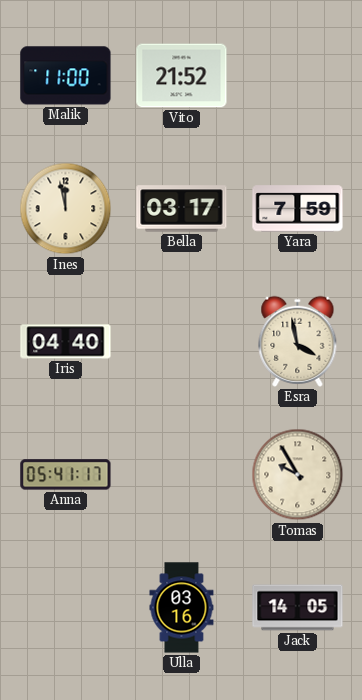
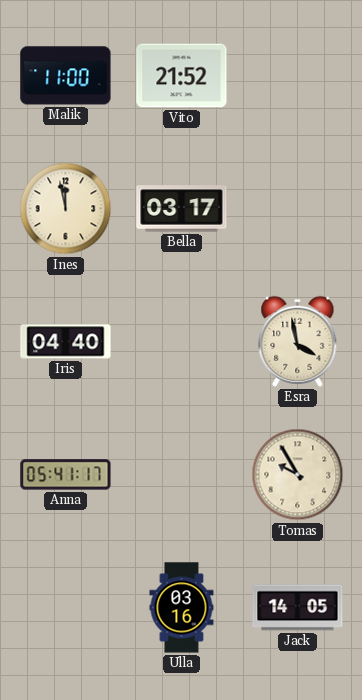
Yara: 7:59 -> none
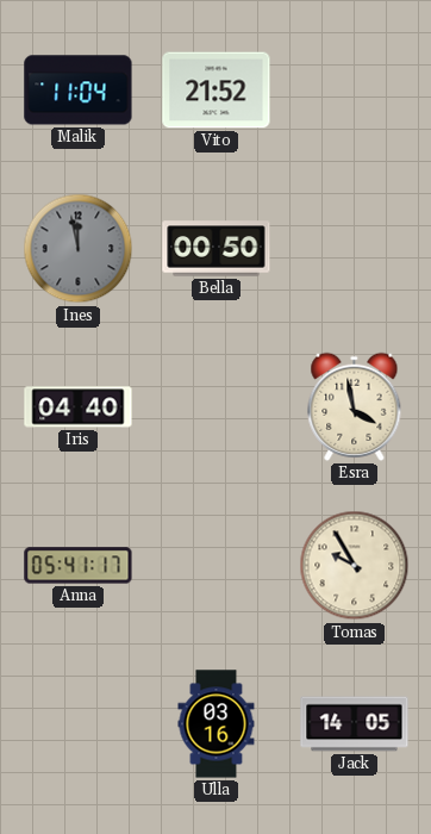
Malik: 11:00 -> 11:04
Ines dial: cream -> grey
Bella: 03:17 -> 00:50
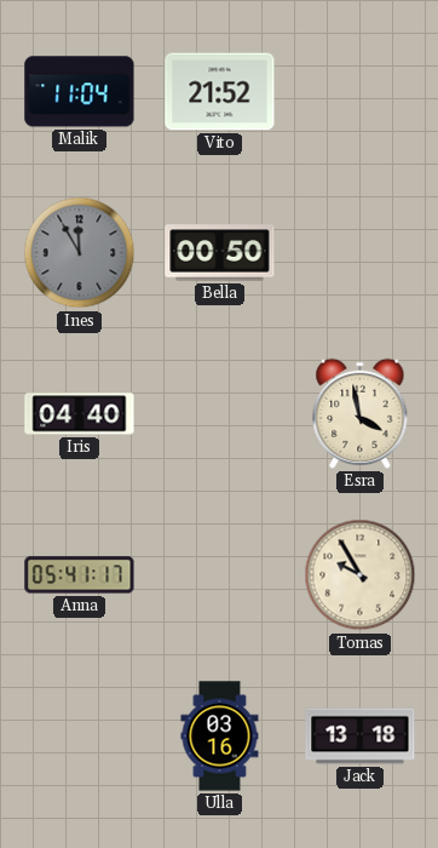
Ines: 11:58 -> 11:55
Jack: 14:05 -> 13:18
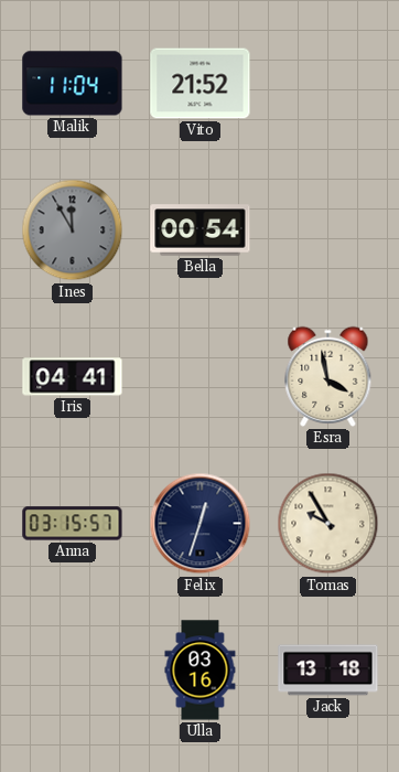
Bella: 00:50 -> 00:54
Iris: 04:40 -> 04:41
Anna: 05:41 -> 03:15
Felix: none -> 12:33
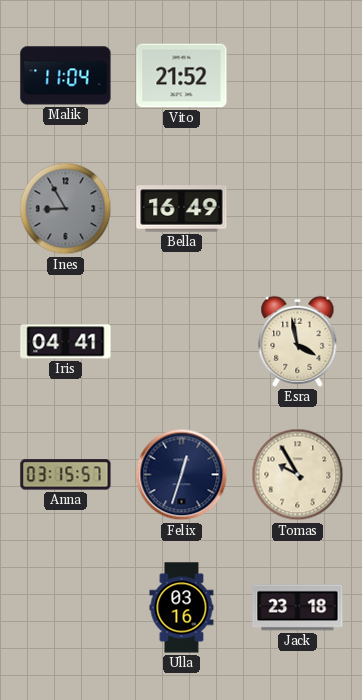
Ines: 11:55 -> 8:55
Bella: 00:54 -> 16:49
Jack: 13:18 -> 23:18
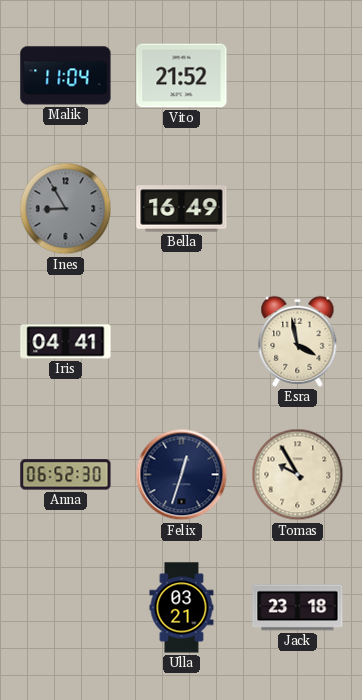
Anna: 03:15 -> 06:52
Ulla: 03:16 -> 03:21
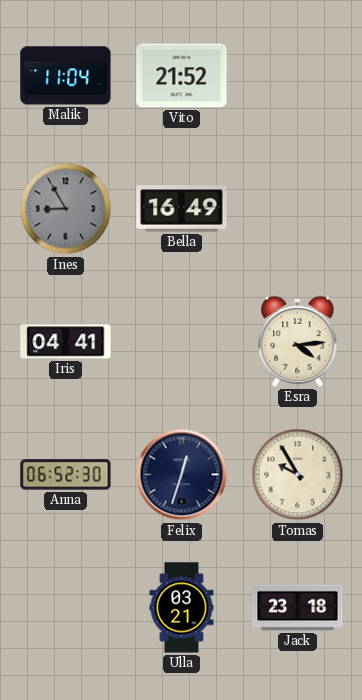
Esra: 3:58 -> 4:14
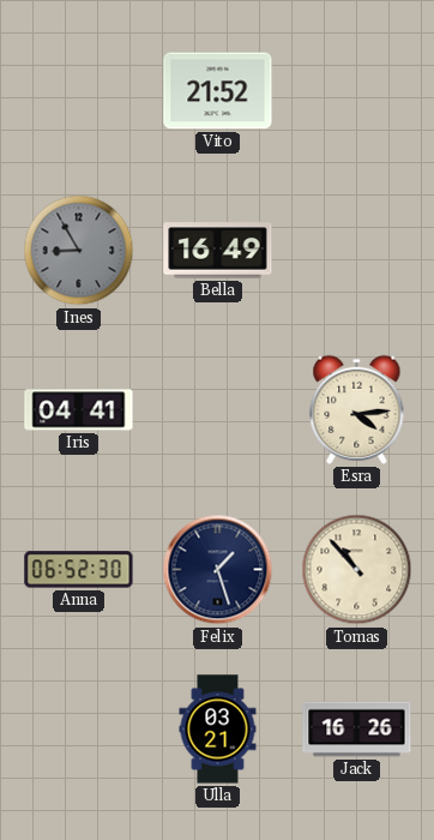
Malik: 11:04 -> none
Felix: 12:33 -> 1:27
Tomas: 9:55 -> 10:53
Jack: 23:18 -> 16:26
